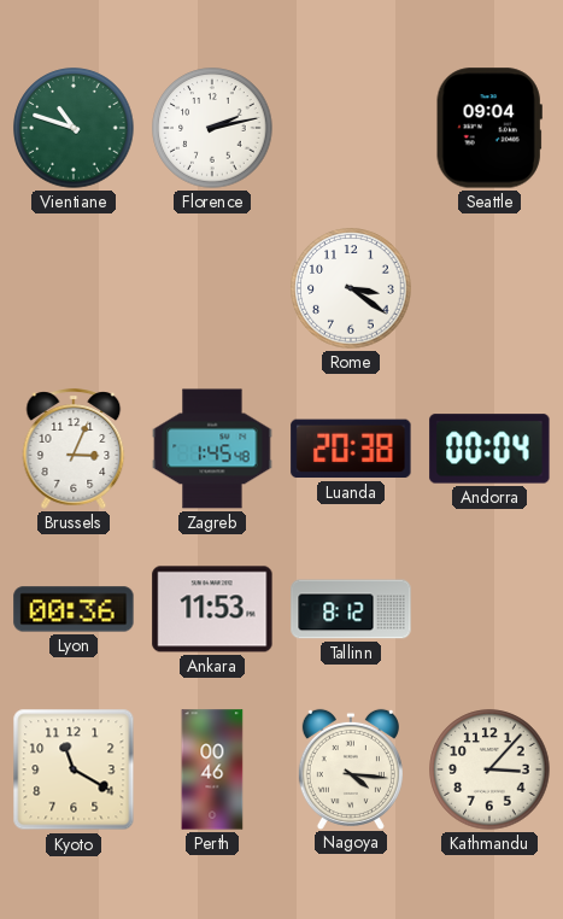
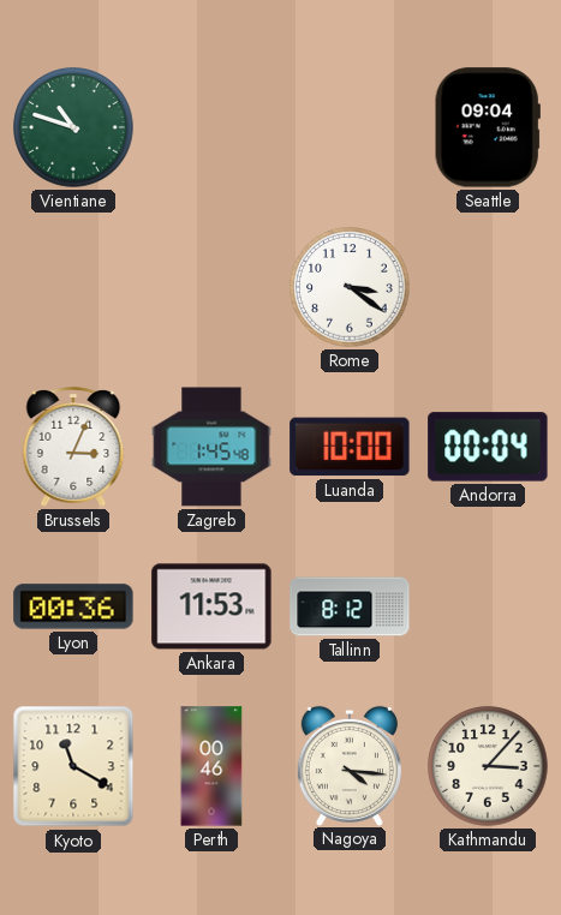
Florence: 2:13 -> none
Luanda: 20:38 -> 10:00
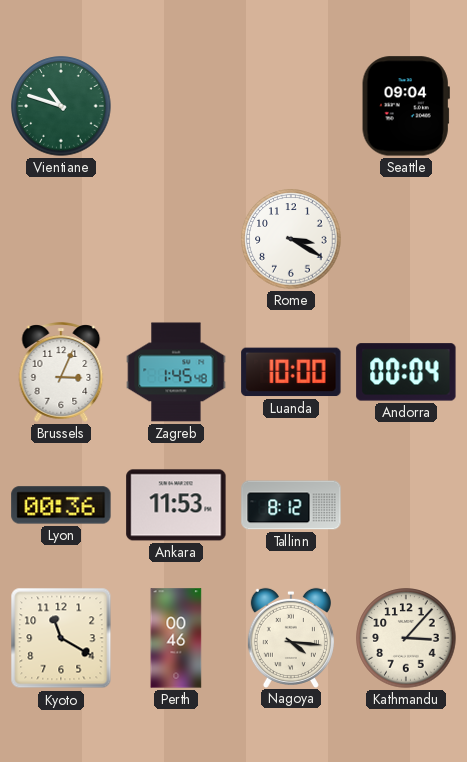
Rome: 3:21 -> 3:20
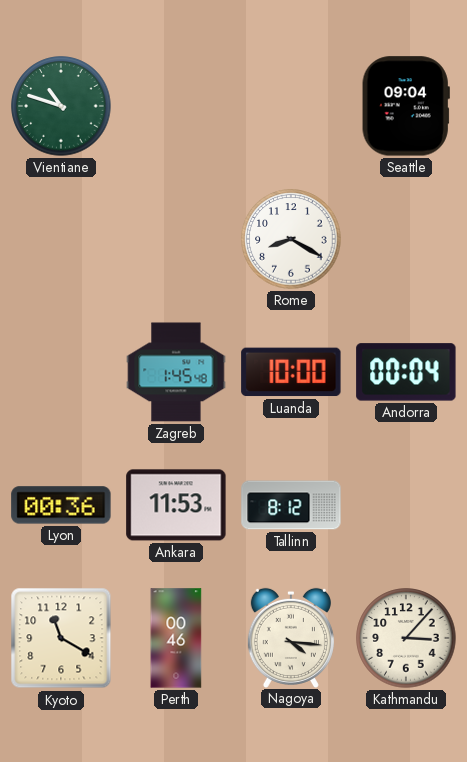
Rome: 3:20 -> 8:20
Brussels: 3:04 -> none
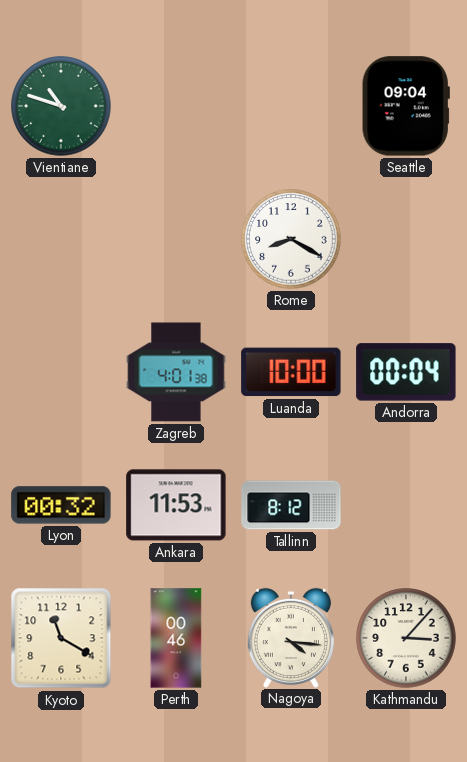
Zagreb: 1:45 -> 4:01
Lyon: 00:36 -> 00:32
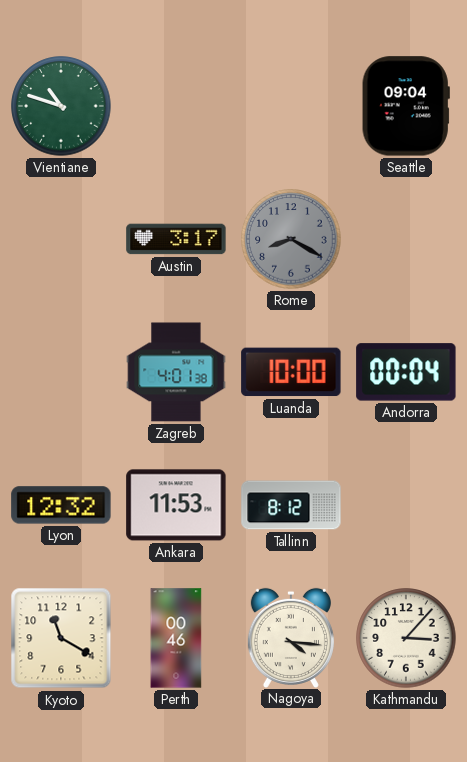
Austin: none -> 3:17
Rome dial: white -> grey
Lyon: 00:32 -> 12:32
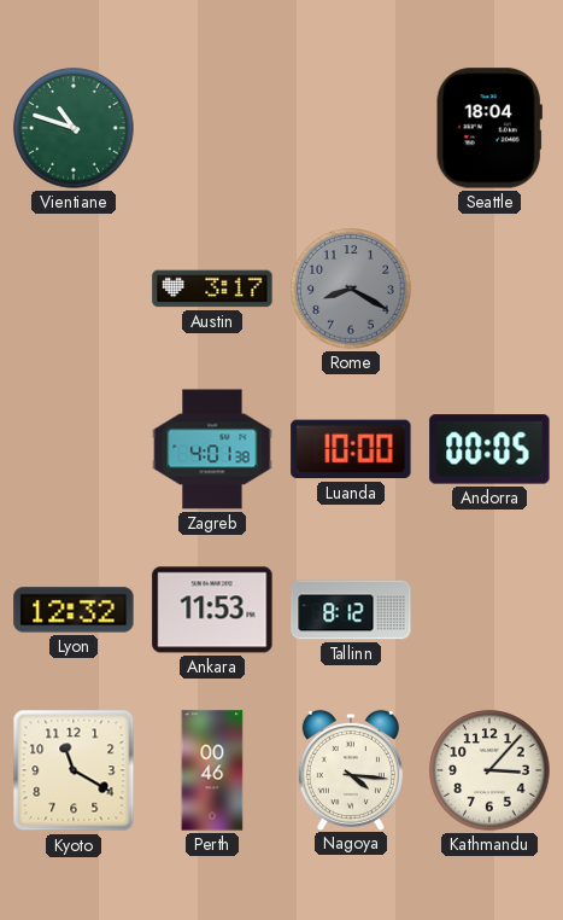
Seattle: 09:04 -> 18:04
Andorra: 00:04 -> 00:05
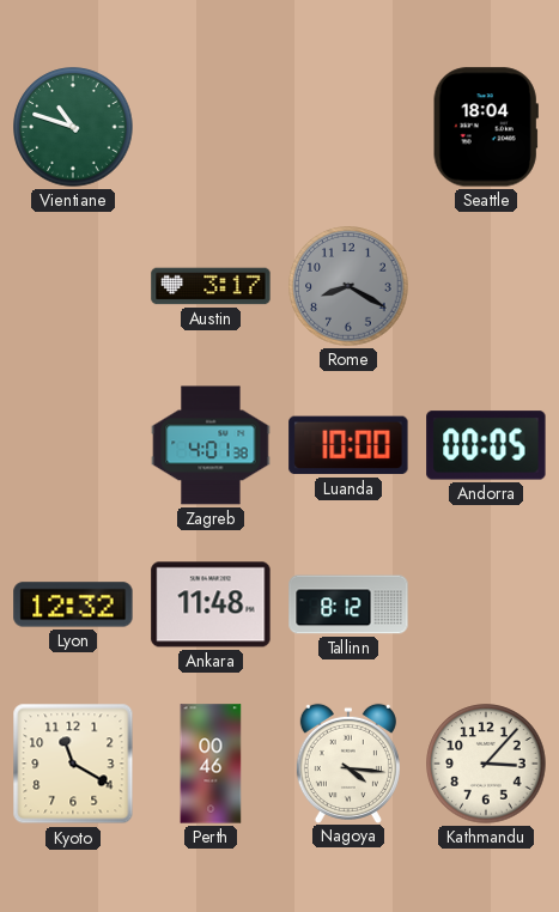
Ankara: 11:53 -> 11:48
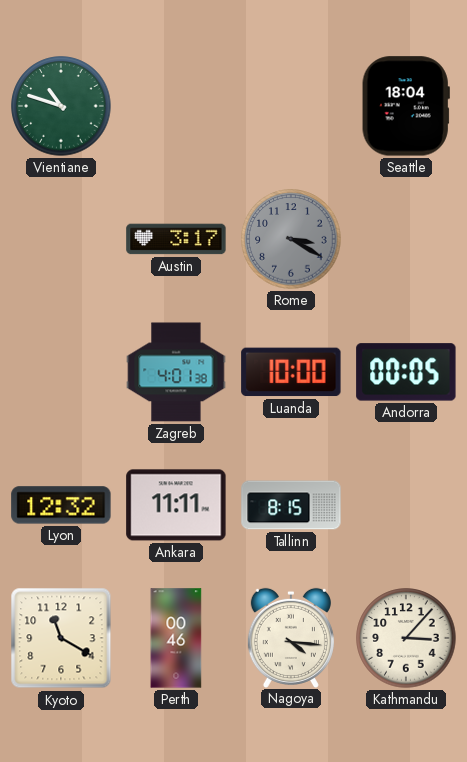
Rome: 8:20 -> 3:20
Ankara: 11:48 -> 11:11
Tallinn: 8:12 -> 8:15
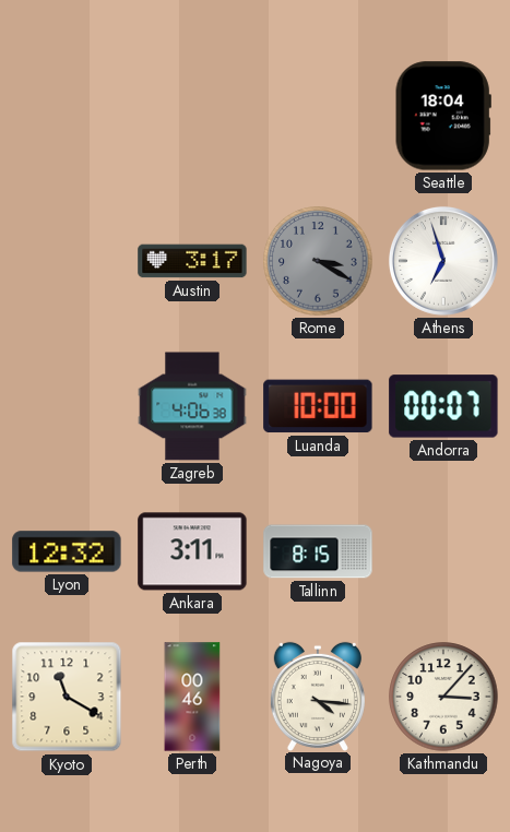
Vientiane: 10:48 -> none
Athens: none -> 6:57
Zagreb: 4:01 -> 4:06
Andorra: 00:05 -> 00:07
Ankara: 11:11 -> 3:11
